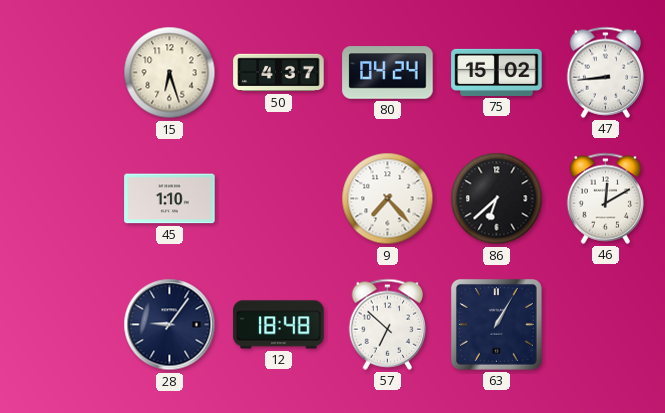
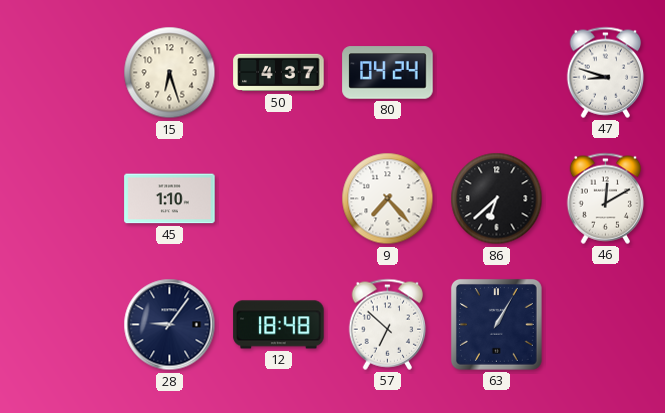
75: 15:02 -> none
47: 8:44 -> 8:48
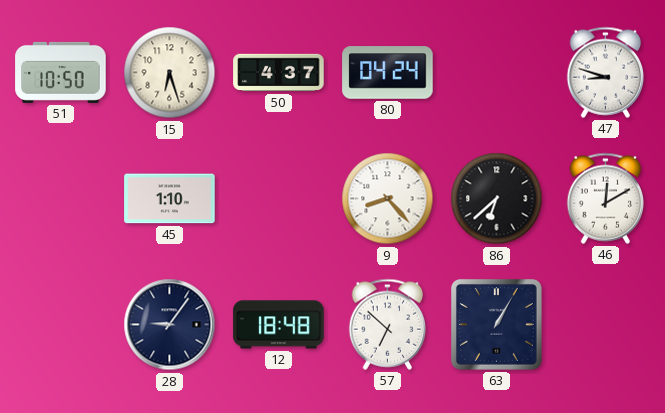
51: none -> 10:50
9: 7:23 -> 8:23
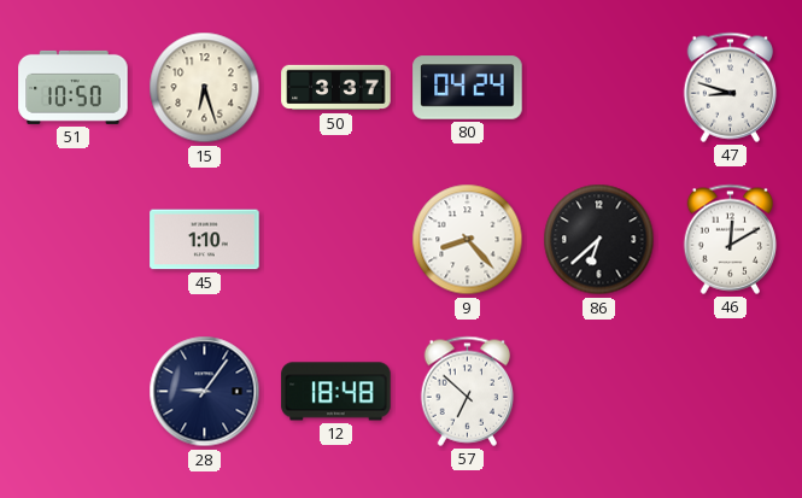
50: 4:37 -> 3:37
63: 1:05 -> none
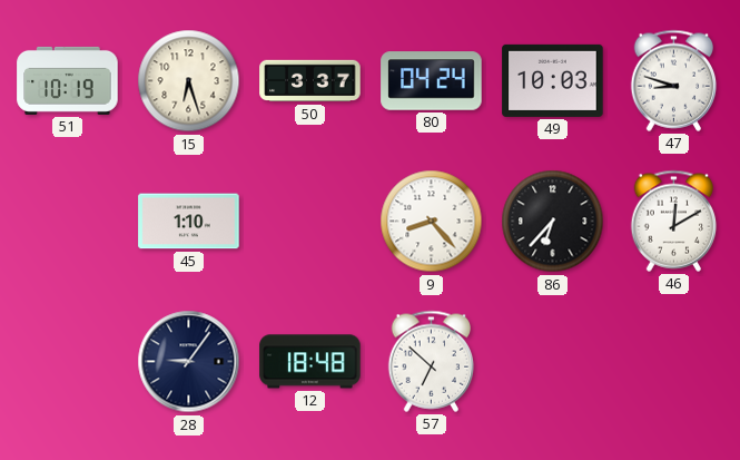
51: 10:50 -> 10:19
49: none -> 10:03
86: 6:38 -> 6:37
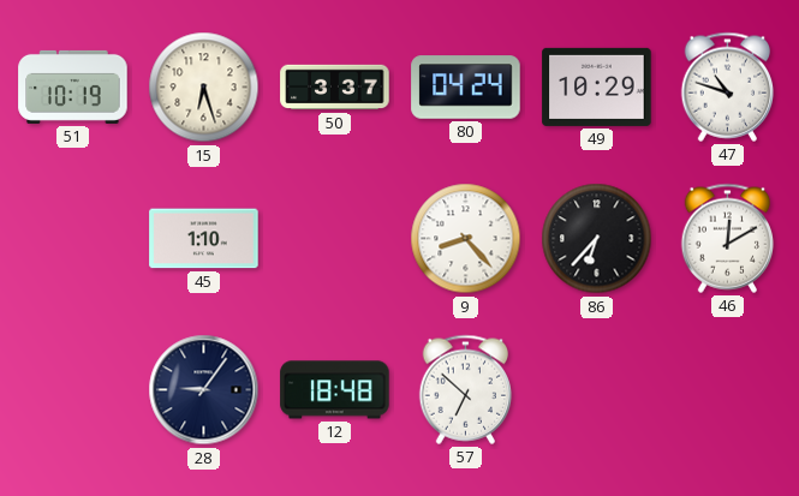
49: 10:03 -> 10:29
47: 8:48 -> 10:48
